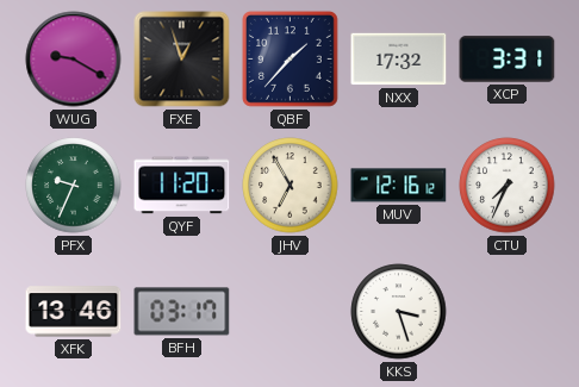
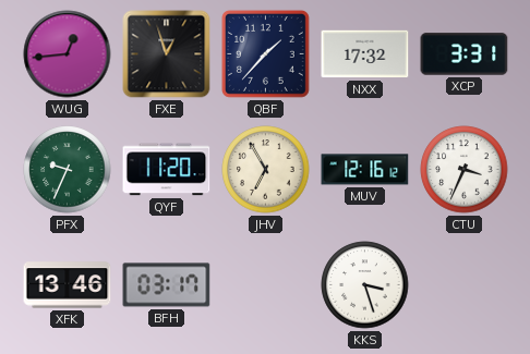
WUG: 9:20 -> 12:44
CTU: 7:34 -> 3:34
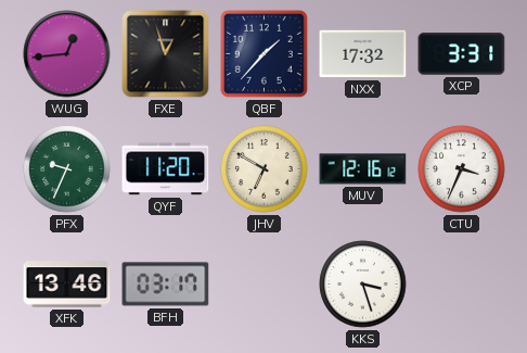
JHV: 6:55 -> 6:50
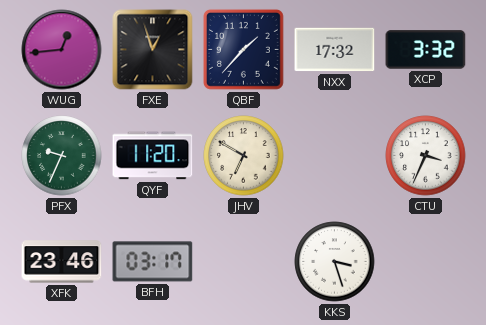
XCP: 3:31 -> 3:32
MUV: 12:16 -> none
XFK: 13:46 -> 23:46
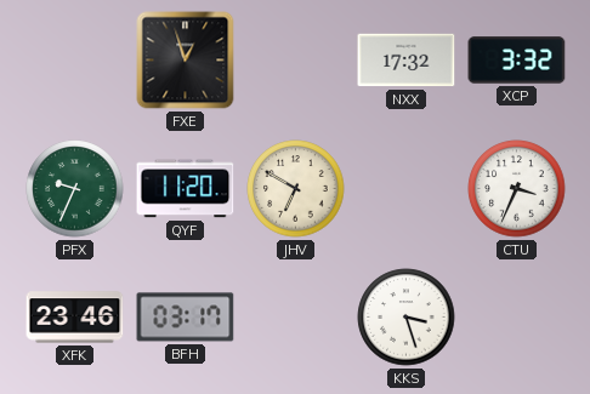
WUG: 12:44 -> none
QBF: 1:37 -> none
